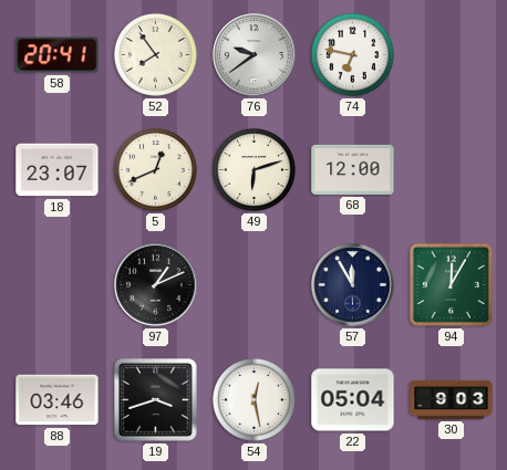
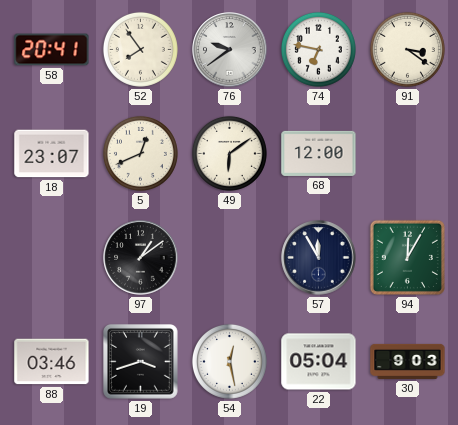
91: none -> 3:21
49: 6:12 -> 6:09
97: 1:11 -> 1:09
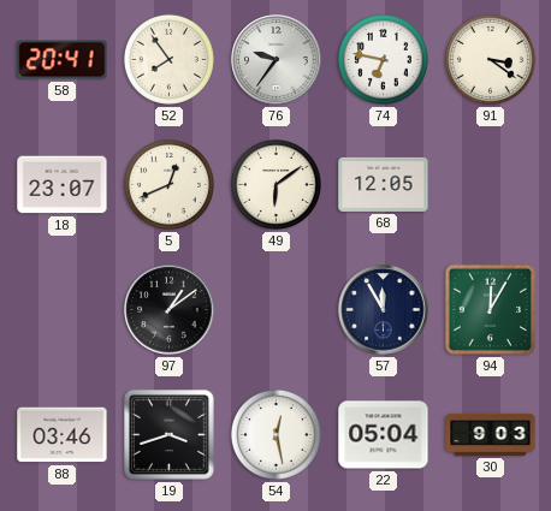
76: 9:39 -> 9:36
68: 12:00 -> 12:05
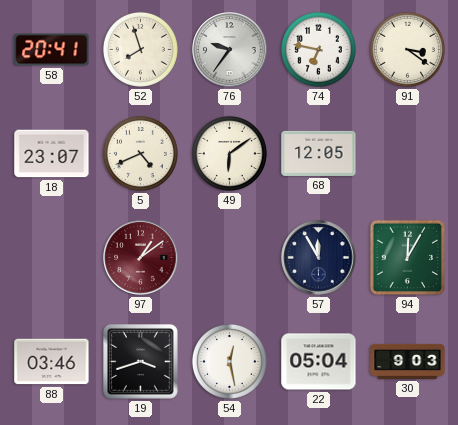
52: 7:54 -> 7:57
5: 12:41 -> 4:41
97 dial: black -> burgundy
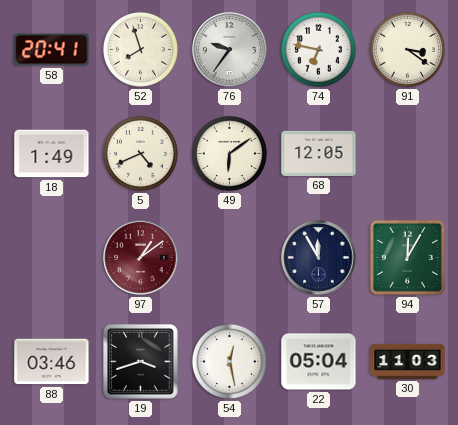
18: 23:07 -> 1:49
30: 9:03 -> 11:03
